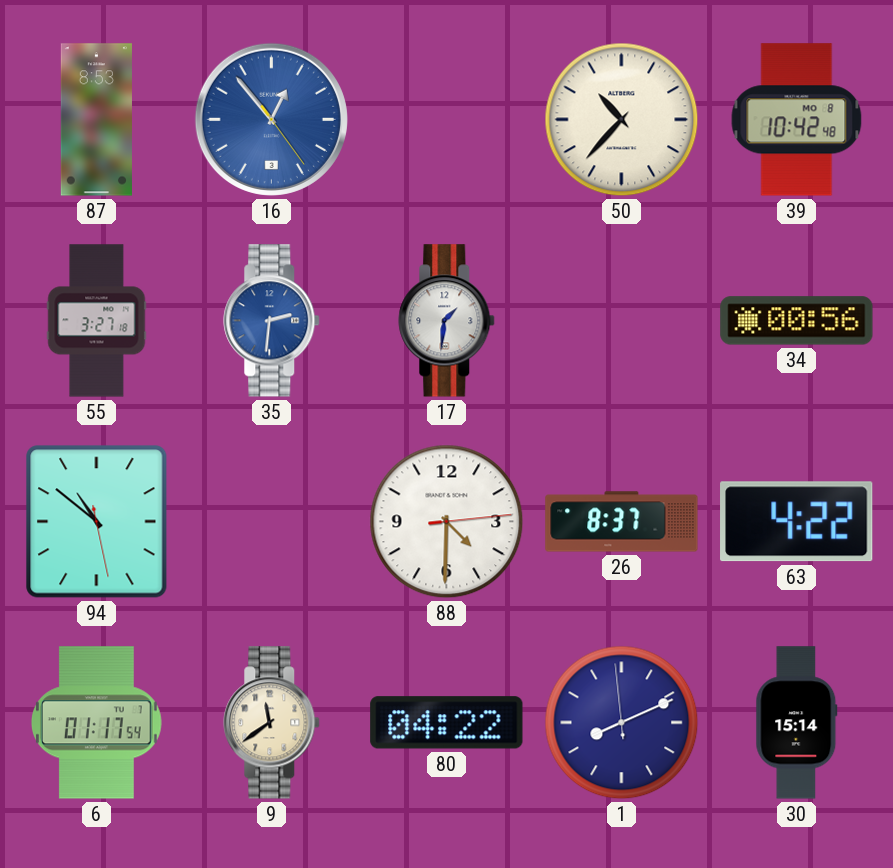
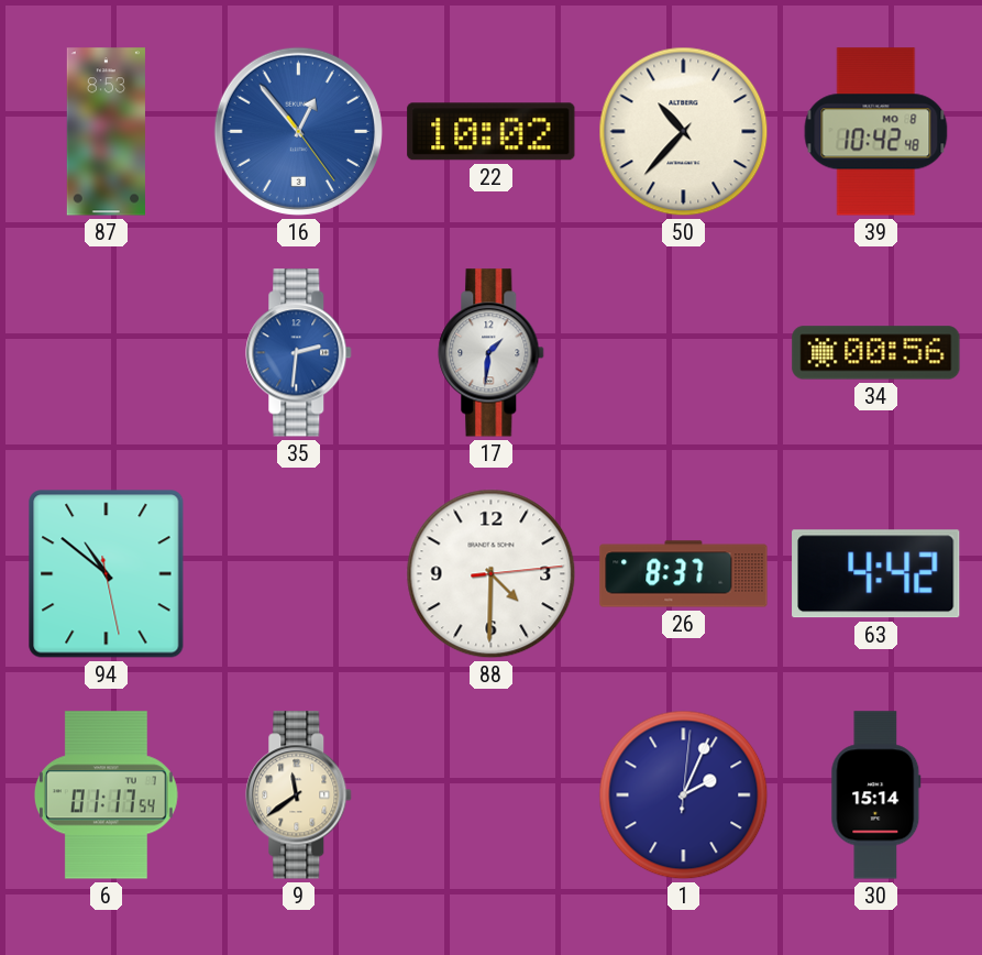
22: none -> 10:02
55: 3:27 -> none
63: 4:22 -> 4:42
80: 04:22 -> none
1: 8:10 -> 2:04
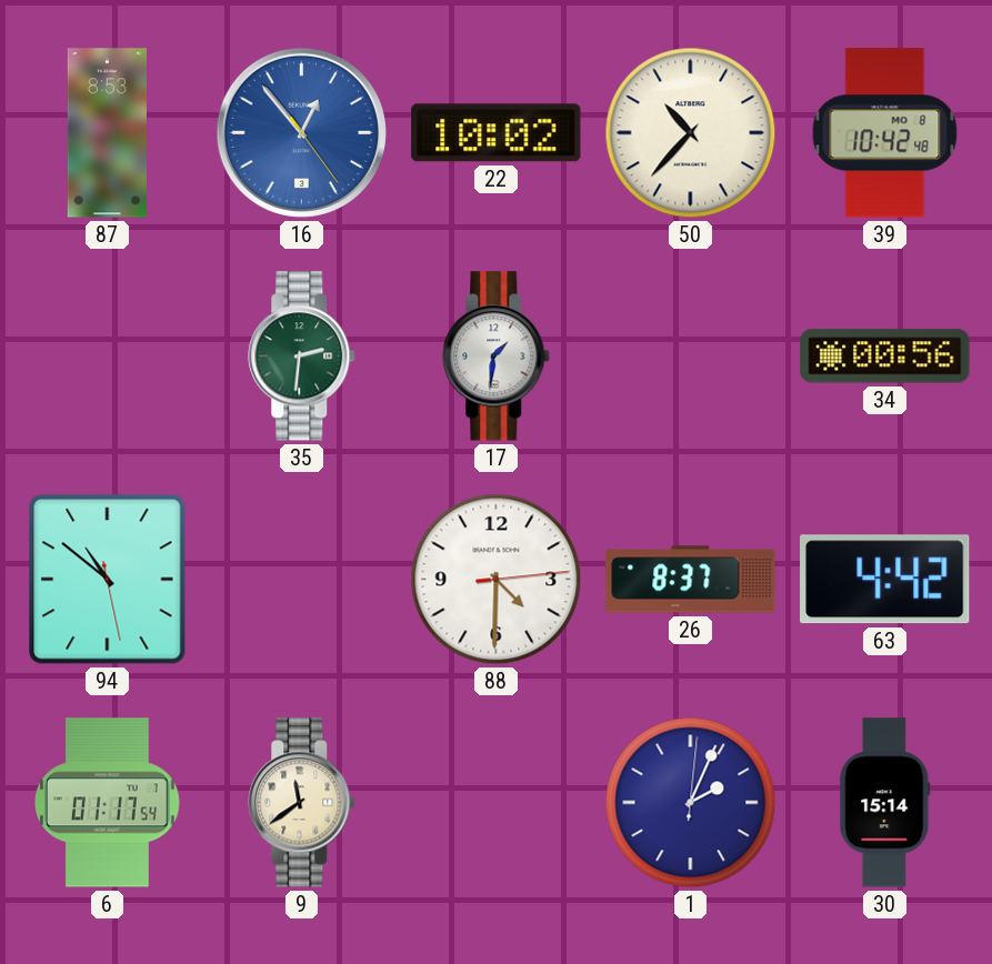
35 dial: blue -> green
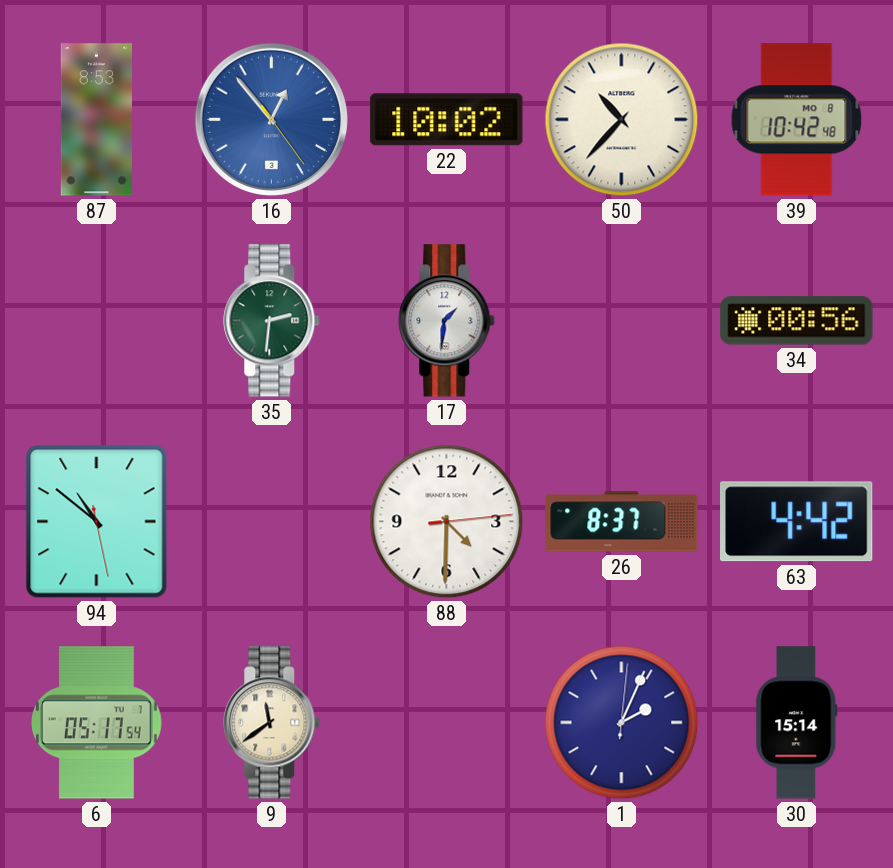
6: 01:17 -> 05:17
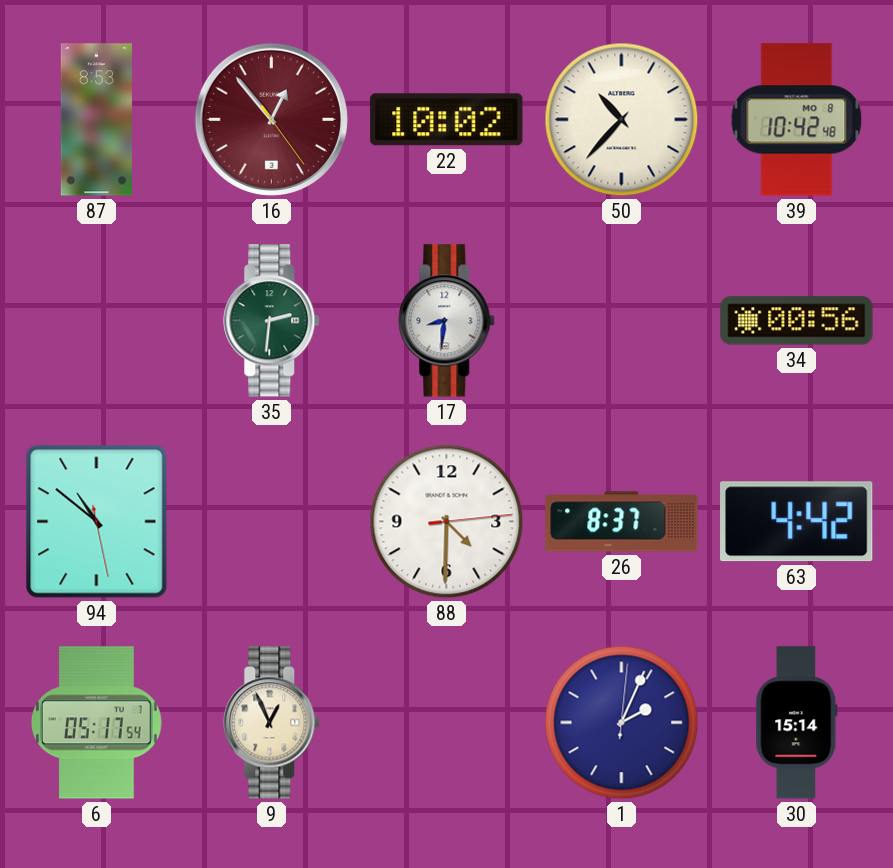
16 dial: blue -> burgundy
17: 1:31 -> 8:31
9: 11:39 -> 12:56
